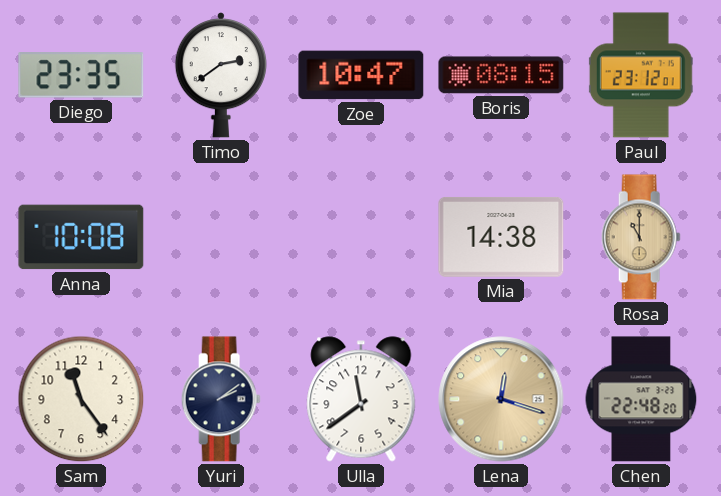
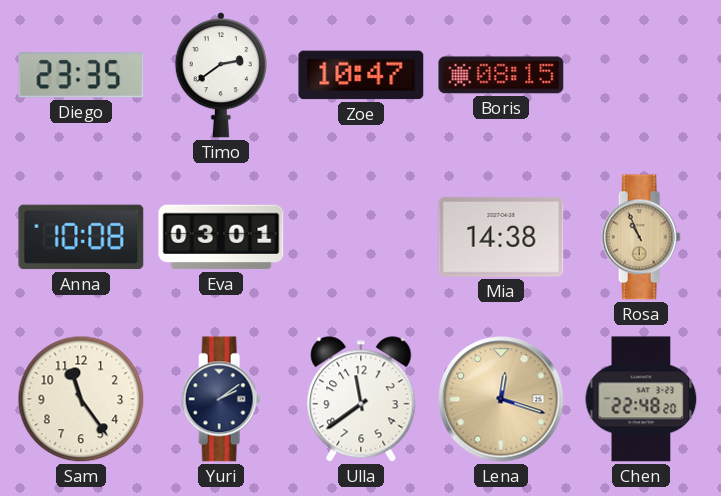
Paul: 23:12 -> none
Eva: none -> 03:01
Rosa: 11:00 -> 10:56
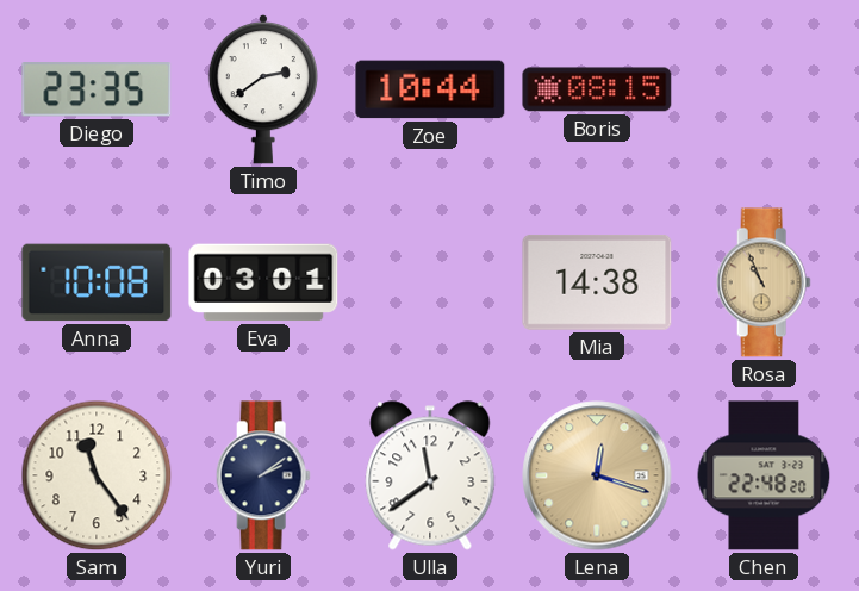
Zoe: 10:47 -> 10:44
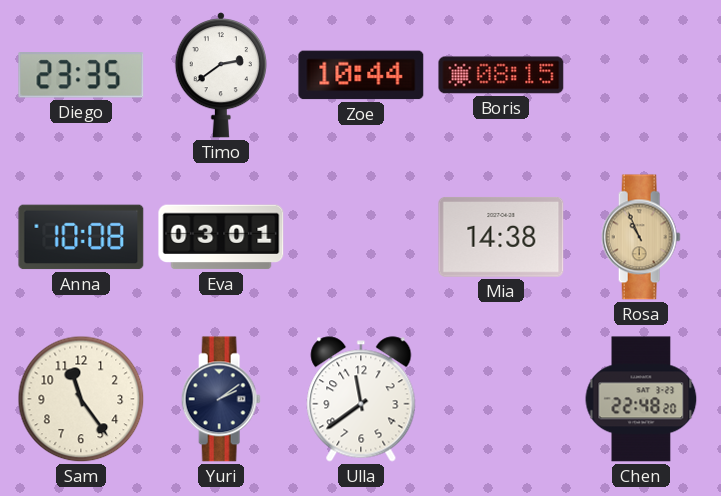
Lena: 12:18 -> none
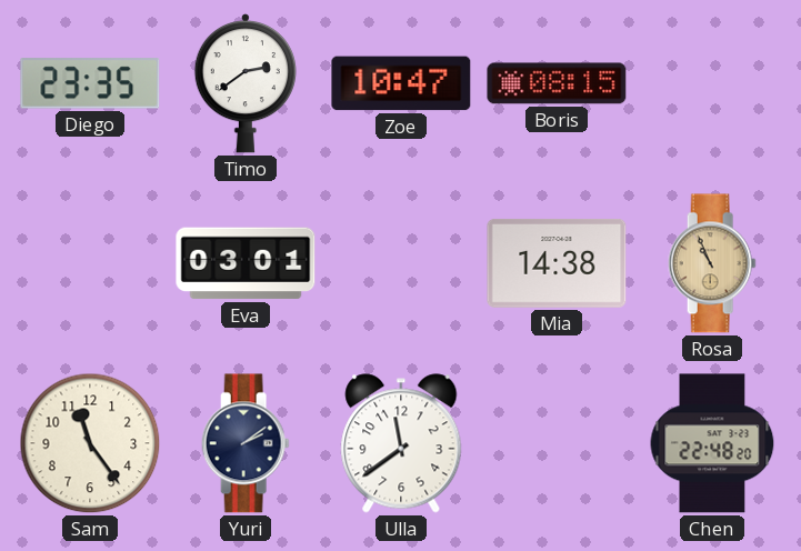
Zoe: 10:44 -> 10:47
Anna: 10:08 -> none
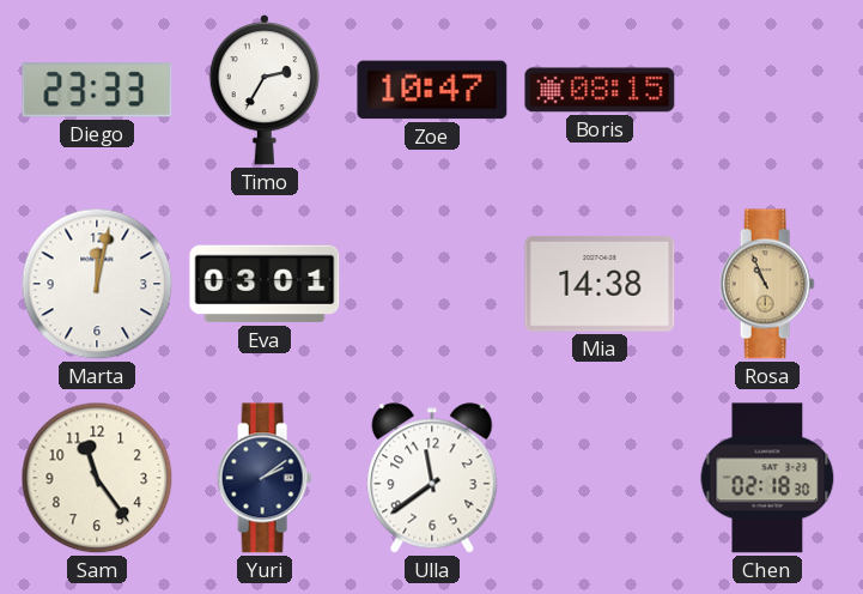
Diego: 23:35 -> 23:33
Timo: 2:39 -> 2:35
Marta: none -> 12:02
Chen: 22:48 -> 02:18
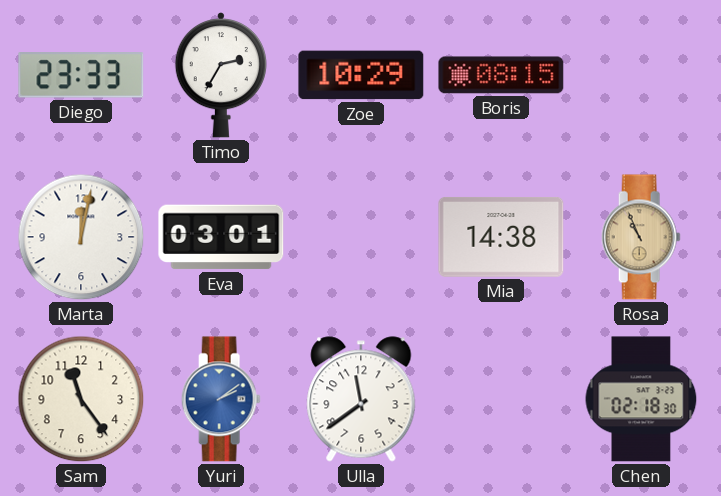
Zoe: 10:47 -> 10:29
Yuri dial: navy -> blue
